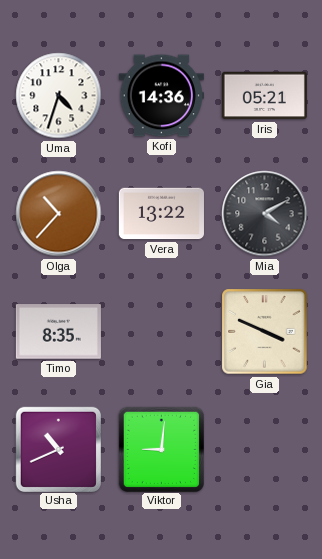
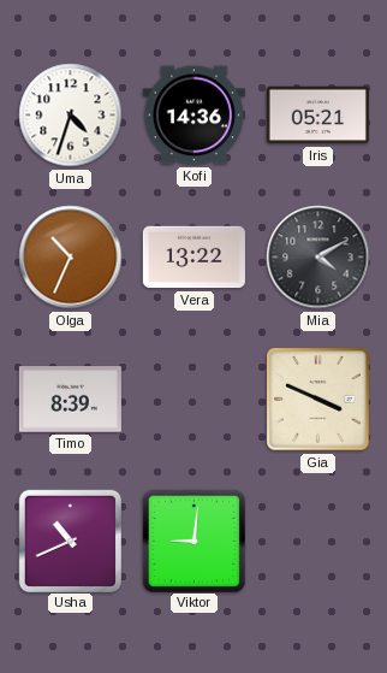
Olga: 10:37 -> 10:34
Timo: 8:35 -> 8:39
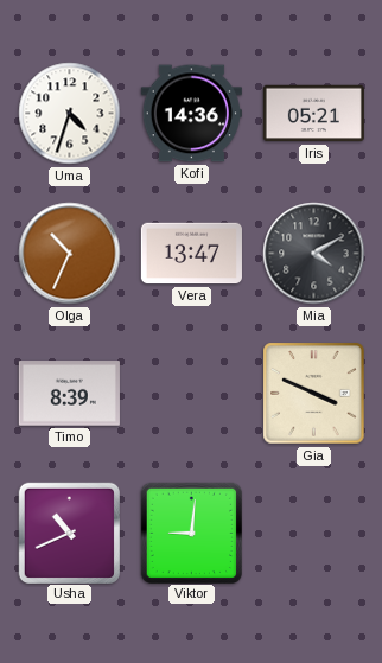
Vera: 13:22 -> 13:47
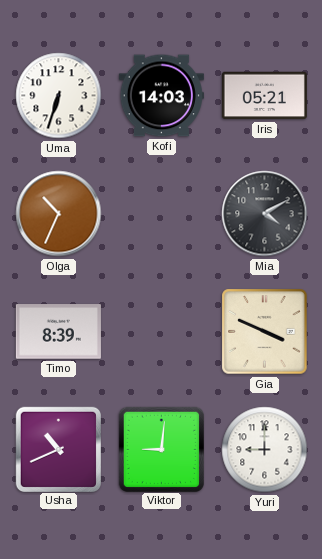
Uma: 4:33 -> 6:33
Kofi: 14:36 -> 14:03
Vera: 13:47 -> none
Yuri: none -> 9:00
